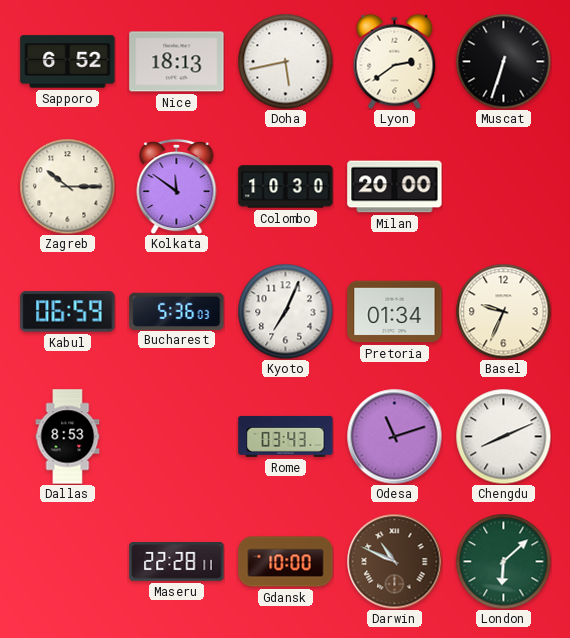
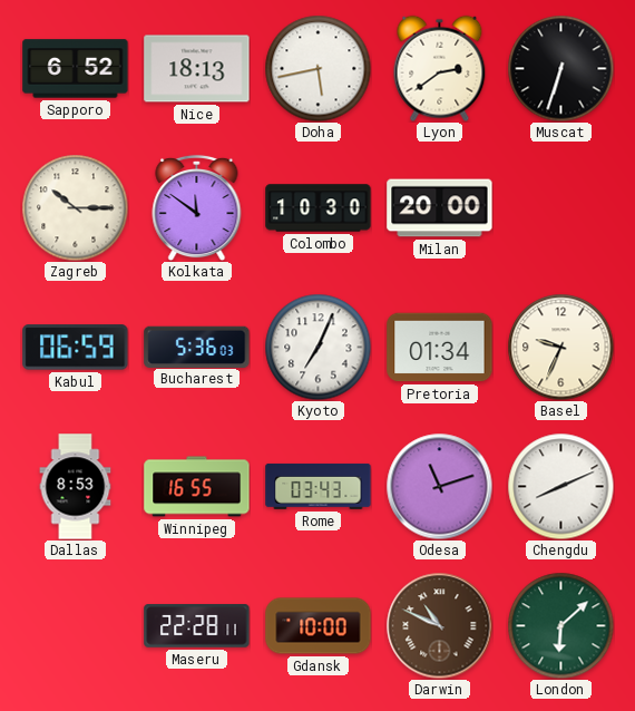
Winnipeg: none -> 16:55
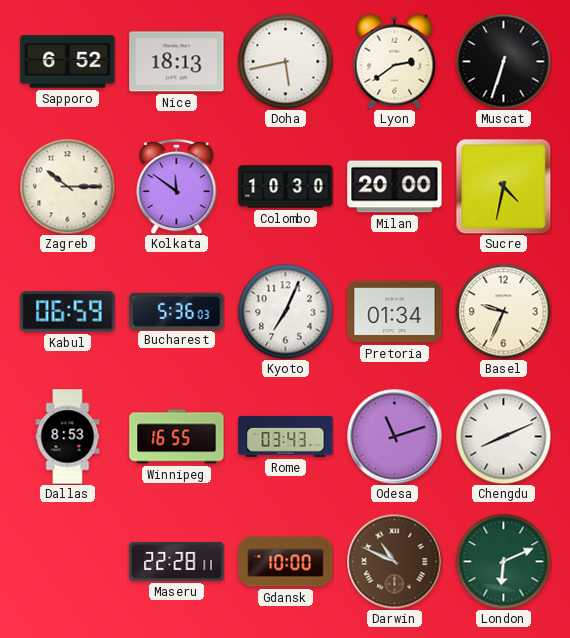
Sucre: none -> 4:32
London: 6:08 -> 6:11
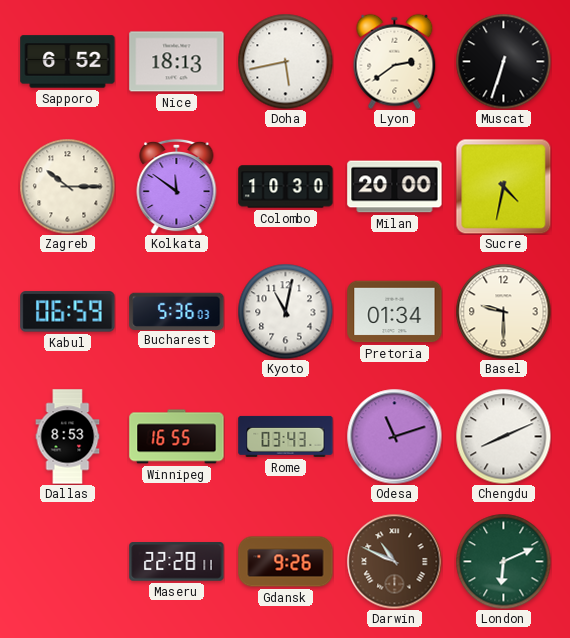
Kyoto: 7:04 -> 11:02
Basel: 9:34 -> 9:30
Gdansk: 10:00 -> 9:26
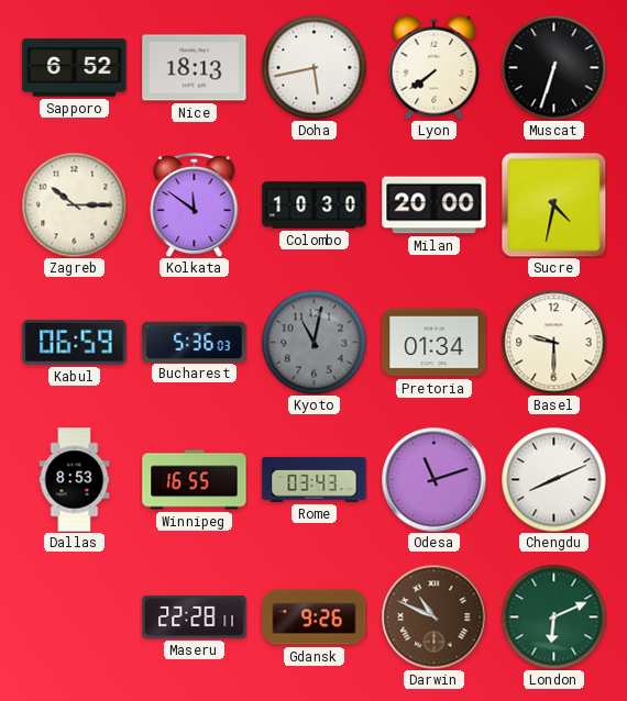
Lyon: 2:39 -> 7:39
Kyoto dial: white -> grey
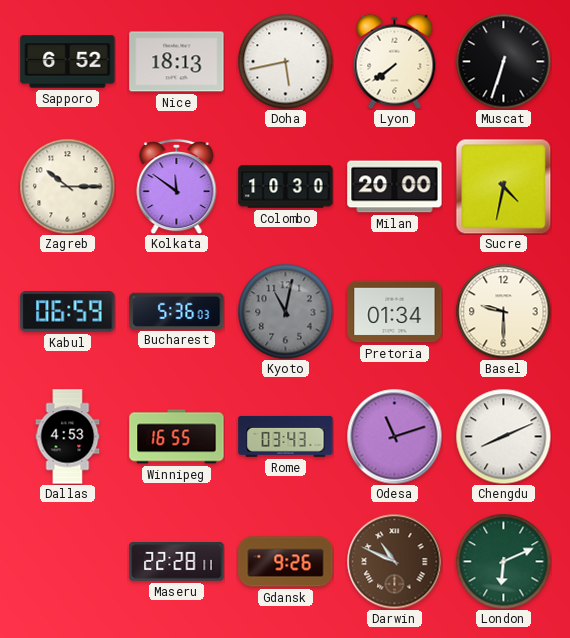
Dallas: 8:53 -> 4:53
